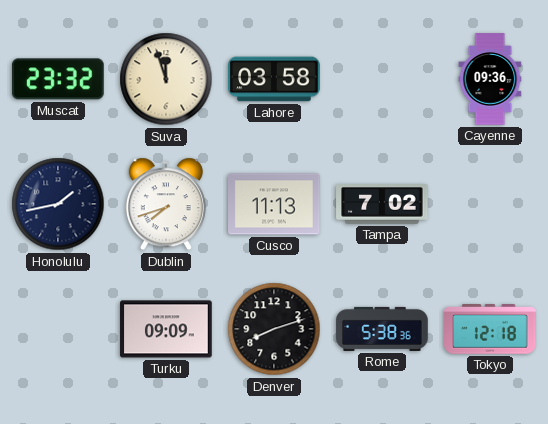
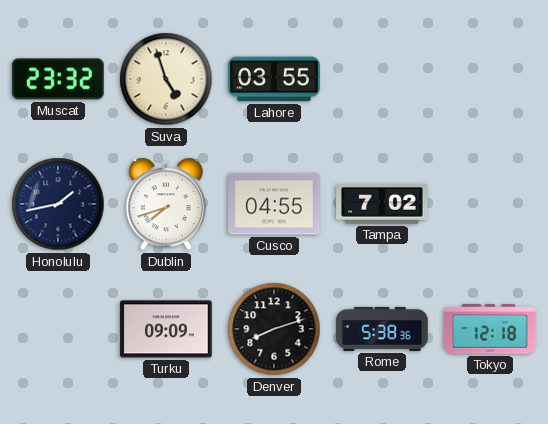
Suva: 11:57 -> 4:57
Lahore: 03:58 -> 03:55
Cayenne: 09:36 -> none
Cusco: 11:13 -> 04:55
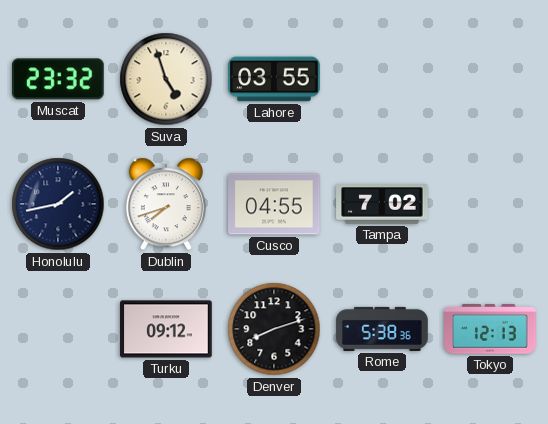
Turku: 09:09 -> 09:12
Tokyo: 12:18 -> 12:13
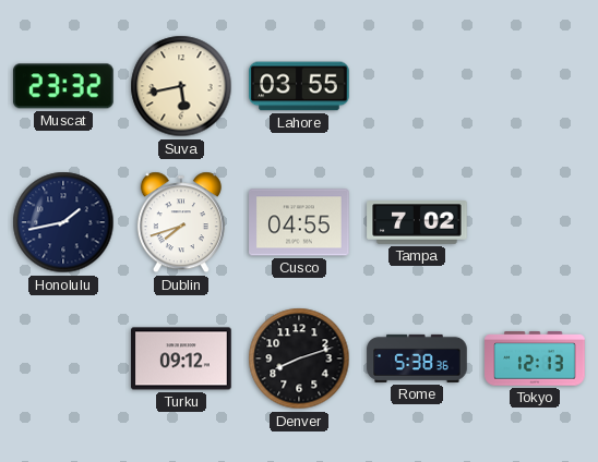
Suva: 4:57 -> 5:43
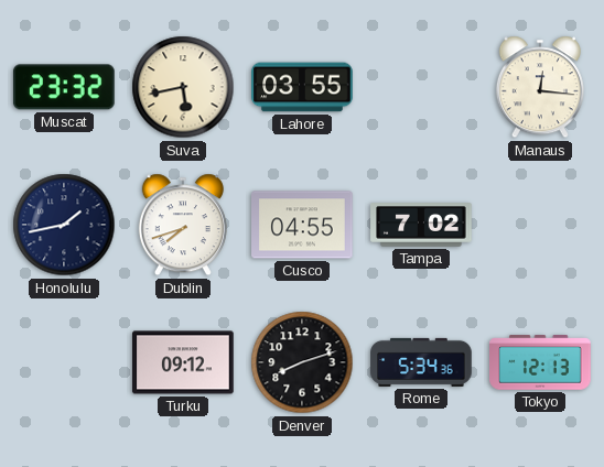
Manaus: none -> 12:16
Rome: 5:38 -> 5:34
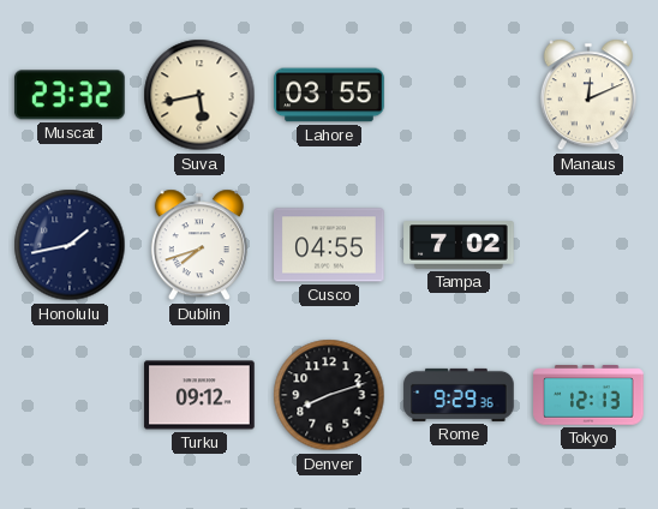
Manaus: 12:16 -> 12:11
Rome: 5:34 -> 9:29
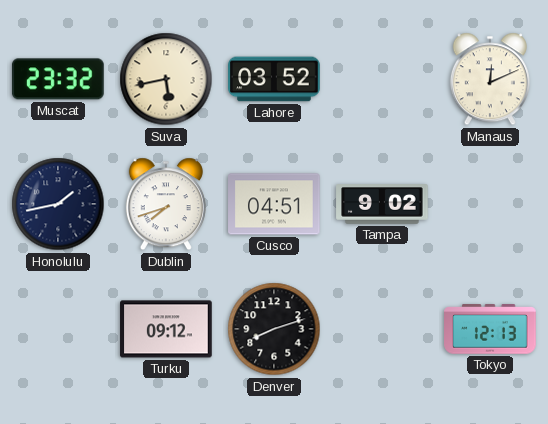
Lahore: 03:55 -> 03:52
Cusco: 04:55 -> 04:51
Tampa: 7:02 -> 9:02
Rome: 9:29 -> none
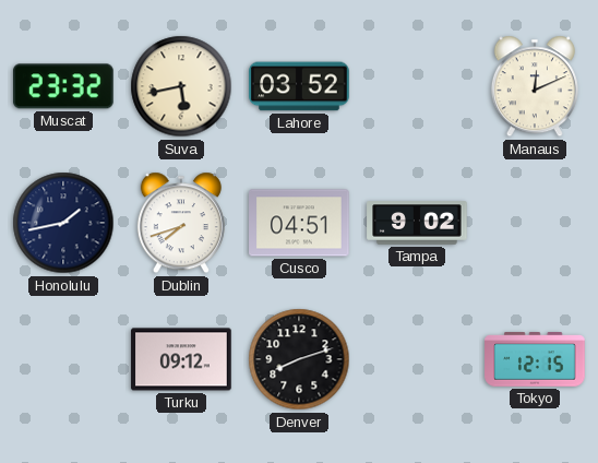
Tokyo: 12:13 -> 12:15
